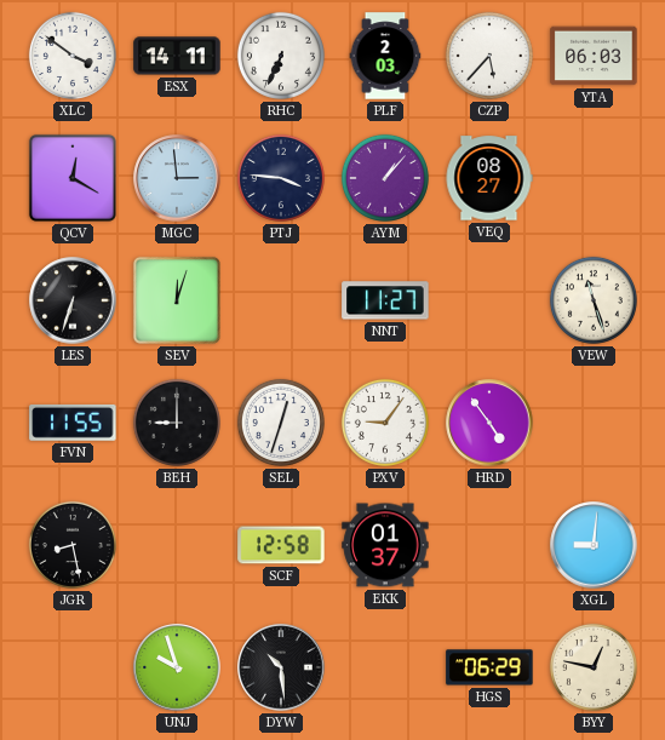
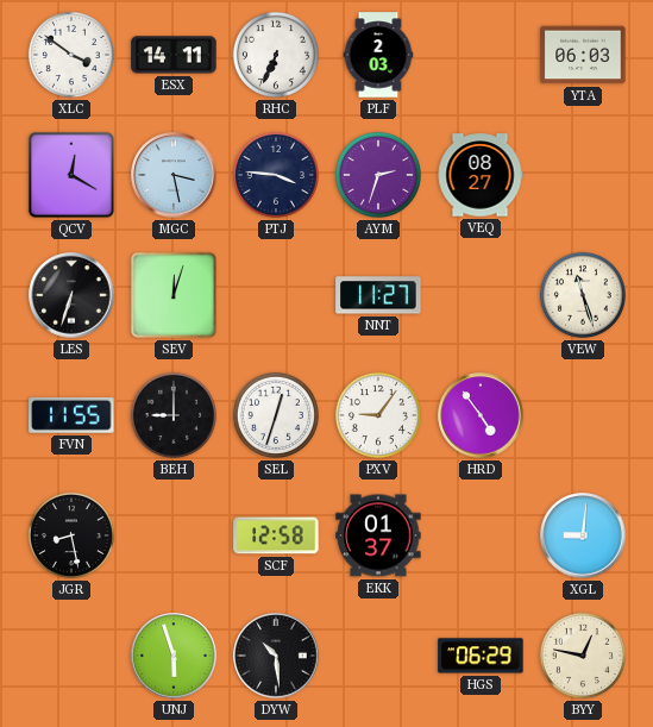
CZP: 5:37 -> none
MGC: 2:59 -> 3:28
AYM: 1:07 -> 2:33
UNJ: 9:57 -> 5:57
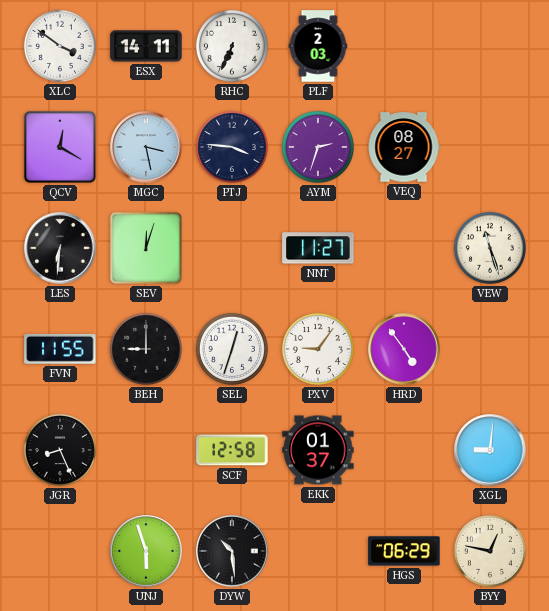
YTA: 06:03 -> none
LES: 6:33 -> 6:31
JGR: 8:28 -> 8:26
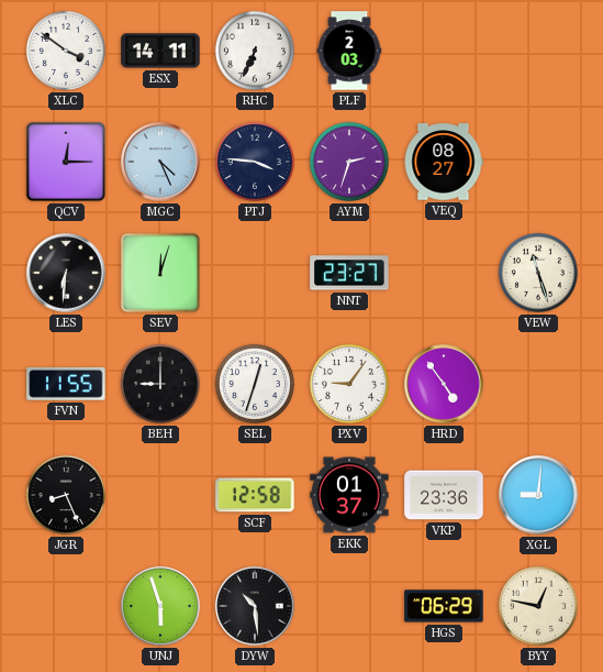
QCV: 12:20 -> 12:15
MGC: 3:28 -> 4:26
NNT: 11:27 -> 23:27
VKP: none -> 23:36
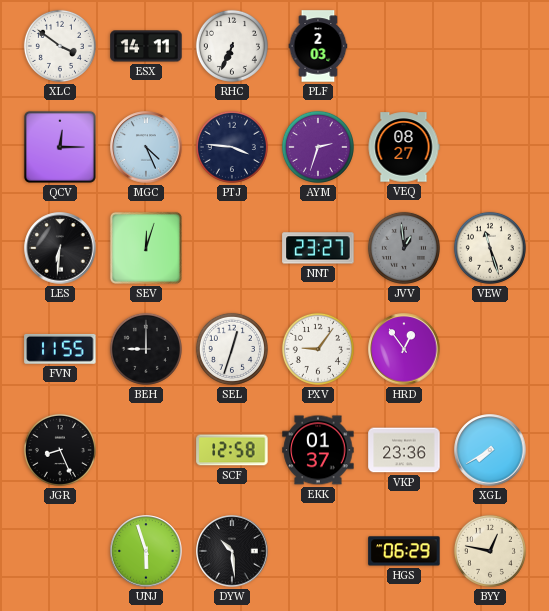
JVV: none -> 12:59
HRD: 4:54 -> 12:54
XGL: 9:01 -> 7:40
